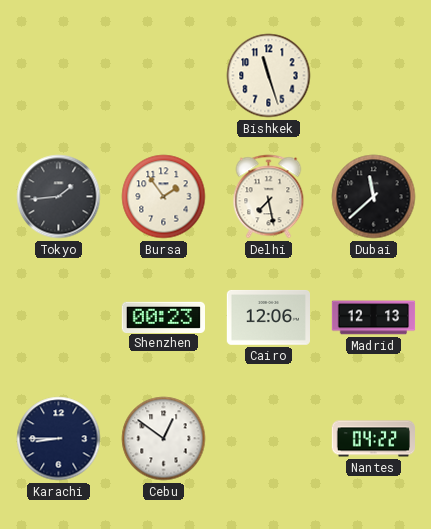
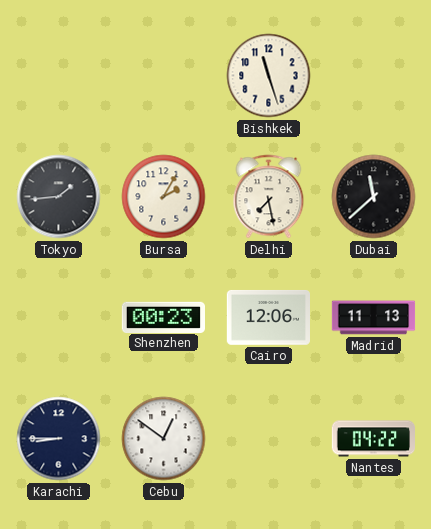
Bursa: 1:54 -> 2:05
Madrid: 12:13 -> 11:13
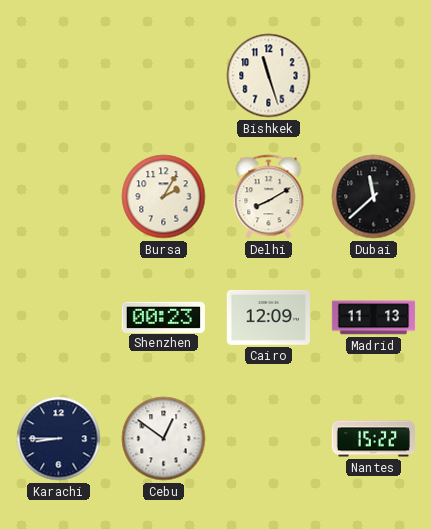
Tokyo: 1:44 -> none
Delhi: 7:28 -> 8:10
Cairo: 12:06 -> 12:09
Nantes: 04:22 -> 15:22
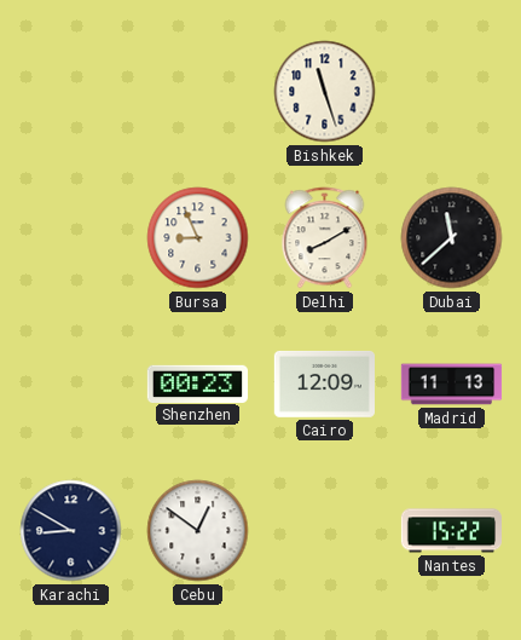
Bursa: 2:05 -> 8:56
Karachi: 8:45 -> 8:50
